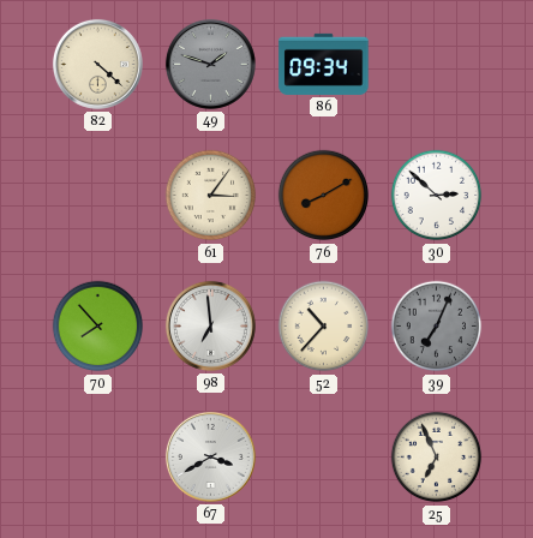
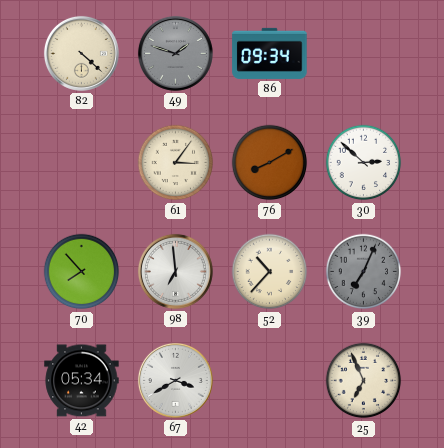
42: none -> 05:34
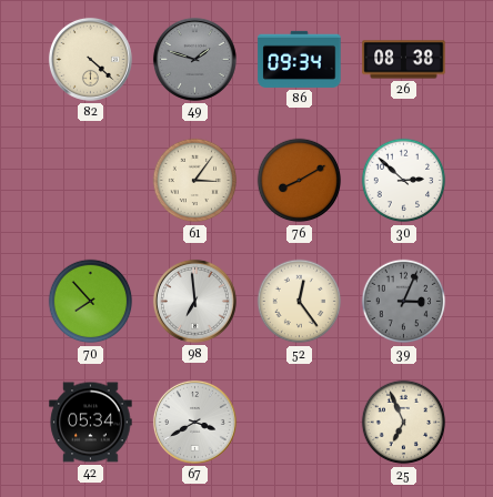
26: none -> 08:38
52: 10:37 -> 12:24
39: 7:04 -> 3:04
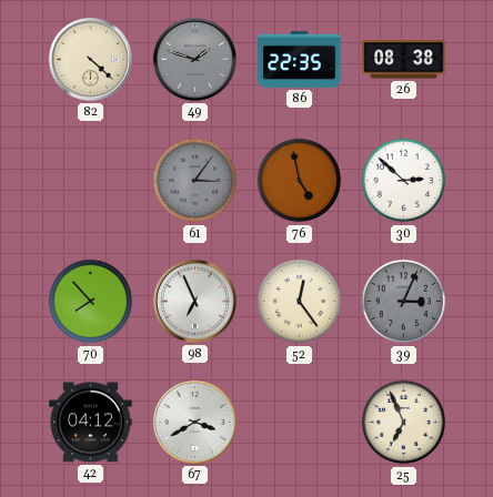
86: 09:34 -> 22:35
61 dial: cream -> grey
76: 8:10 -> 4:58
98: 6:59 -> 6:56
42: 05:34 -> 04:12
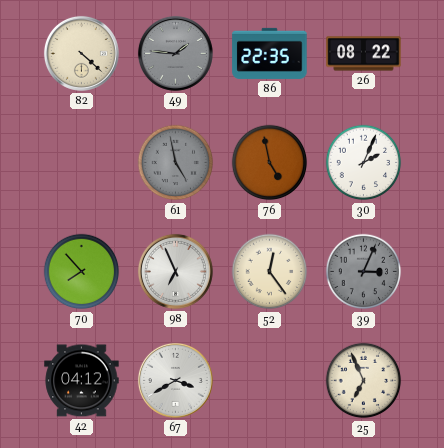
49: 1:48 -> 1:46
26: 08:38 -> 08:22
61: 3:06 -> 4:58
30: 2:52 -> 2:04
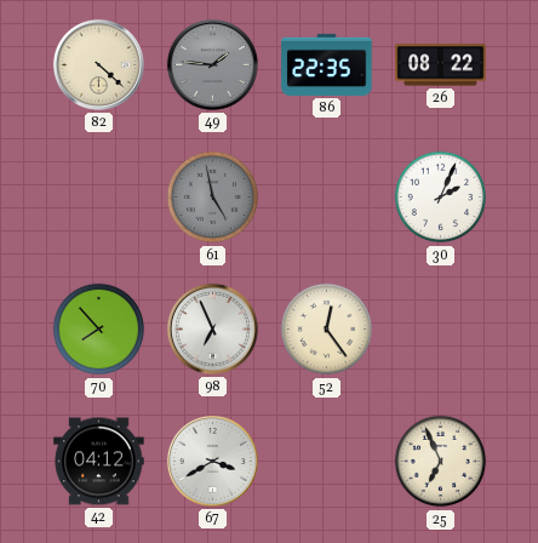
76: 4:58 -> none
39: 3:04 -> none
